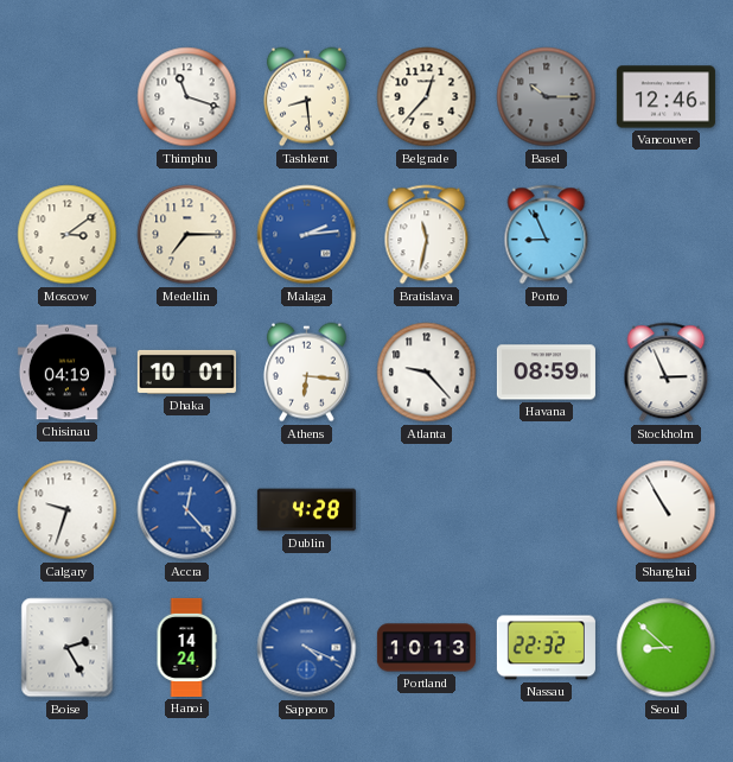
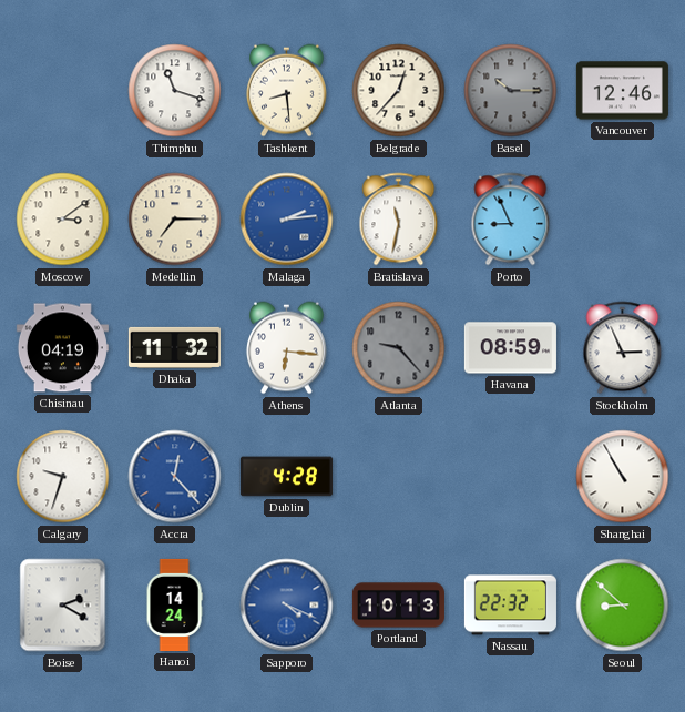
Dhaka: 10:01 -> 11:32
Atlanta dial: white -> grey
Boise: 2:25 -> 2:20
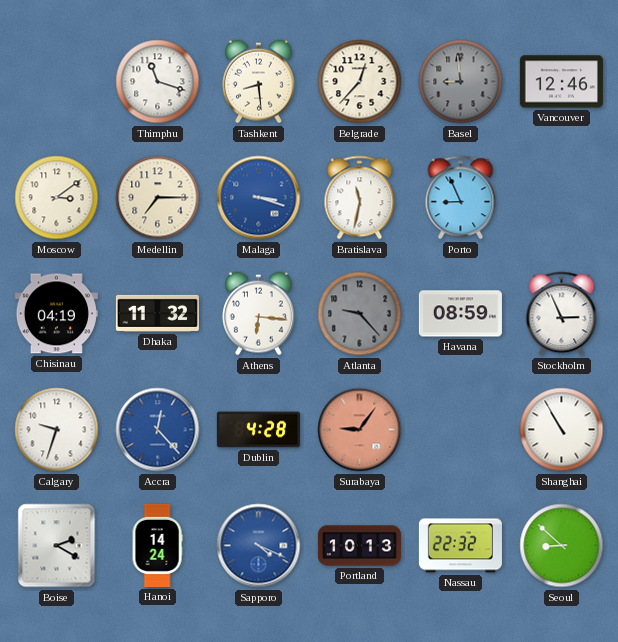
Basel: 10:15 -> 8:59
Malaga: 2:14 -> 3:18
Surabaya: none -> 9:06
